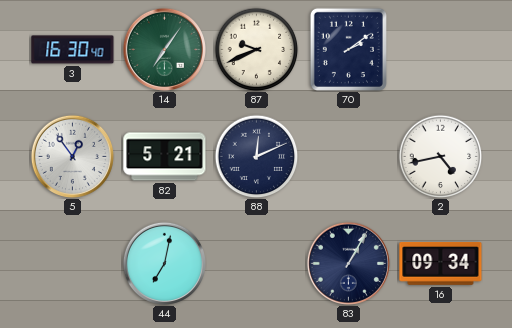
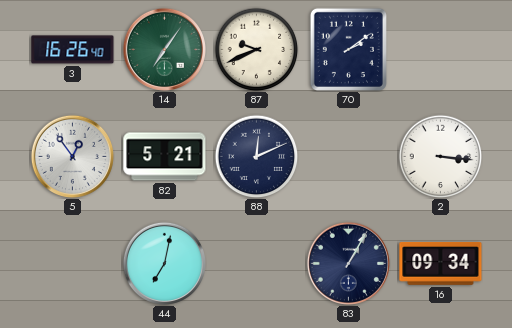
3: 16:30 -> 16:26
2: 4:43 -> 3:16
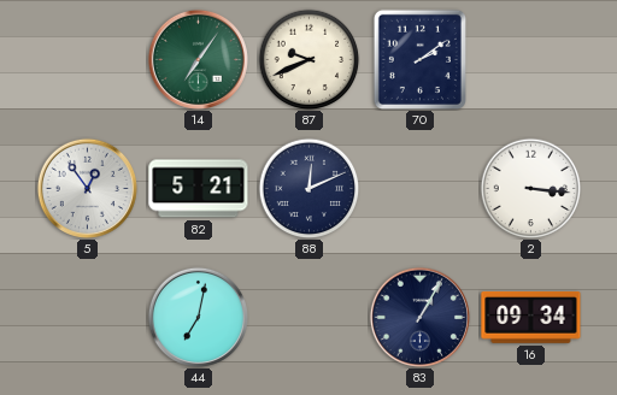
3: 16:26 -> none
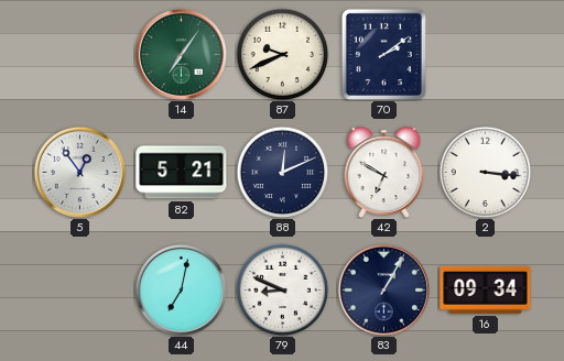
42: none -> 6:50
79: none -> 8:49
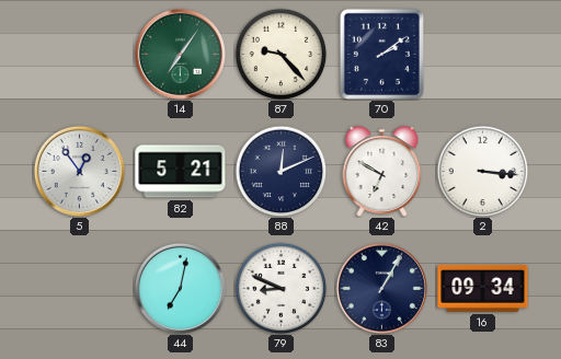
87: 9:41 -> 9:23
